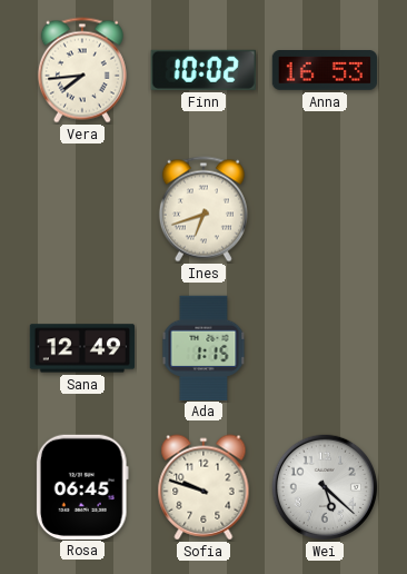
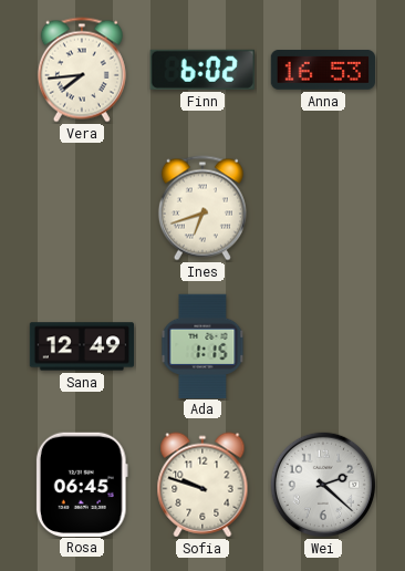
Finn: 10:02 -> 6:02
Wei: 5:22 -> 2:22
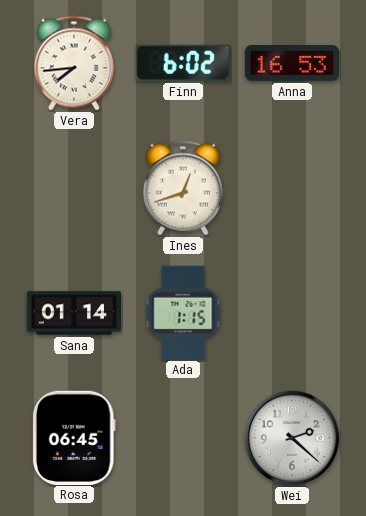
Ines: 6:42 -> 12:42
Sana: 12:49 -> 01:14
Sofia: 9:48 -> none
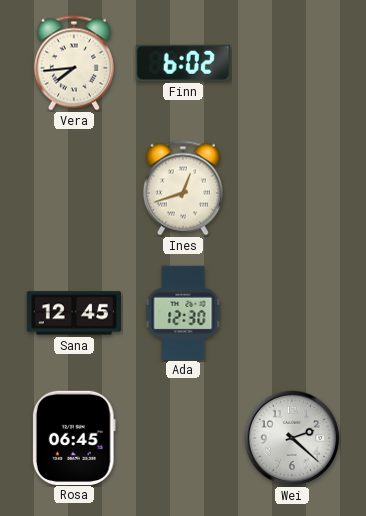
Anna: 16:53 -> none
Sana: 01:14 -> 12:45
Ada: 1:15 -> 12:30
